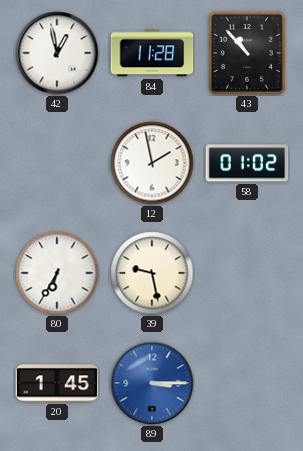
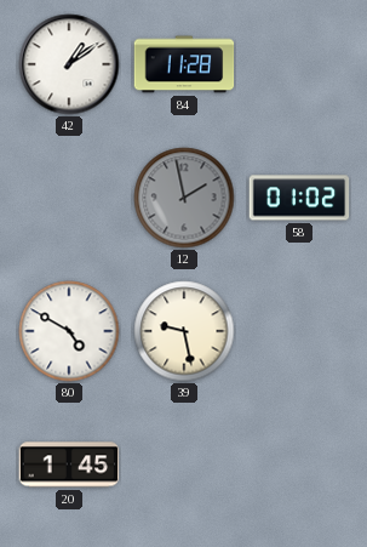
42: 12:58 -> 1:09
43: 10:53 -> none
12 dial: white -> grey
80: 6:35 -> 4:50
89: 3:15 -> none
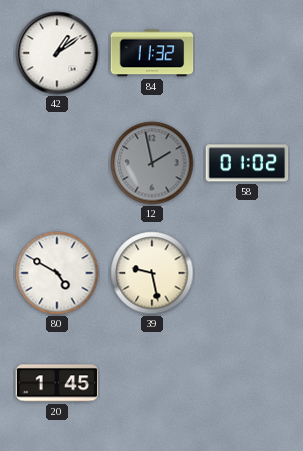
84: 11:28 -> 11:32
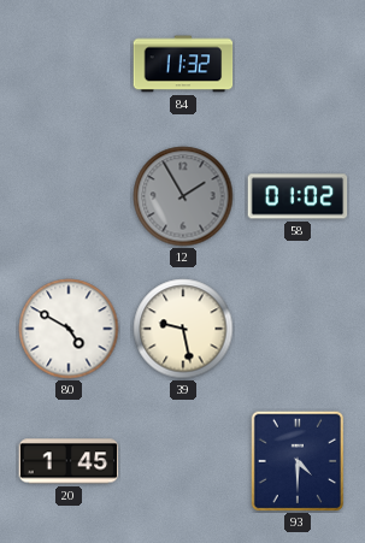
42: 1:09 -> none
12: 1:58 -> 1:55
93: none -> 4:30
